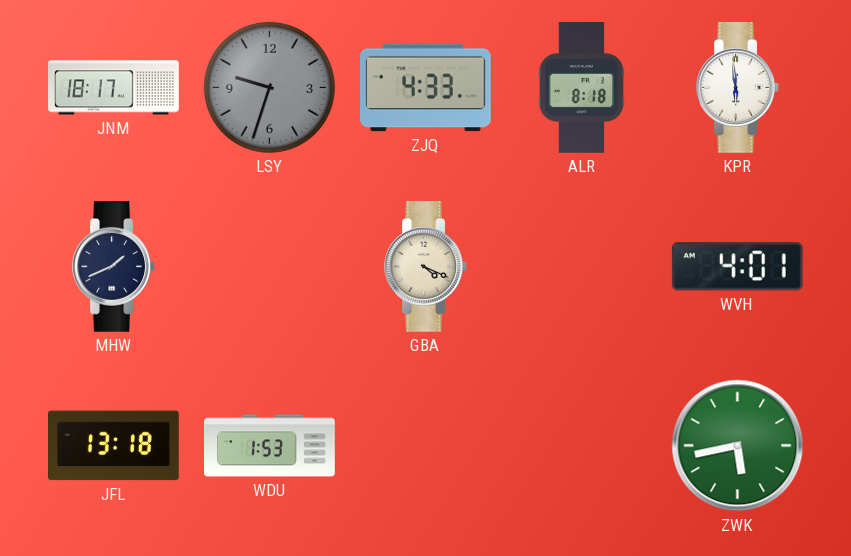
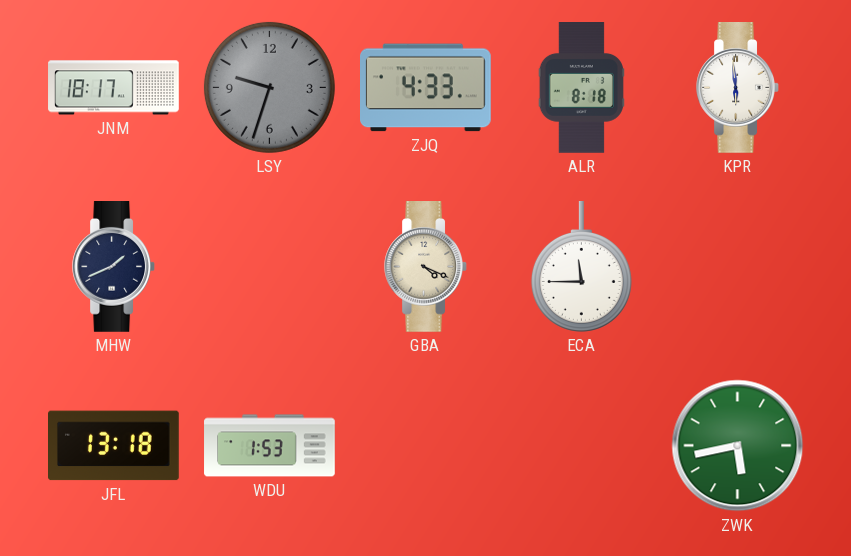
ECA: none -> 11:45
WVH: 4:01 -> none
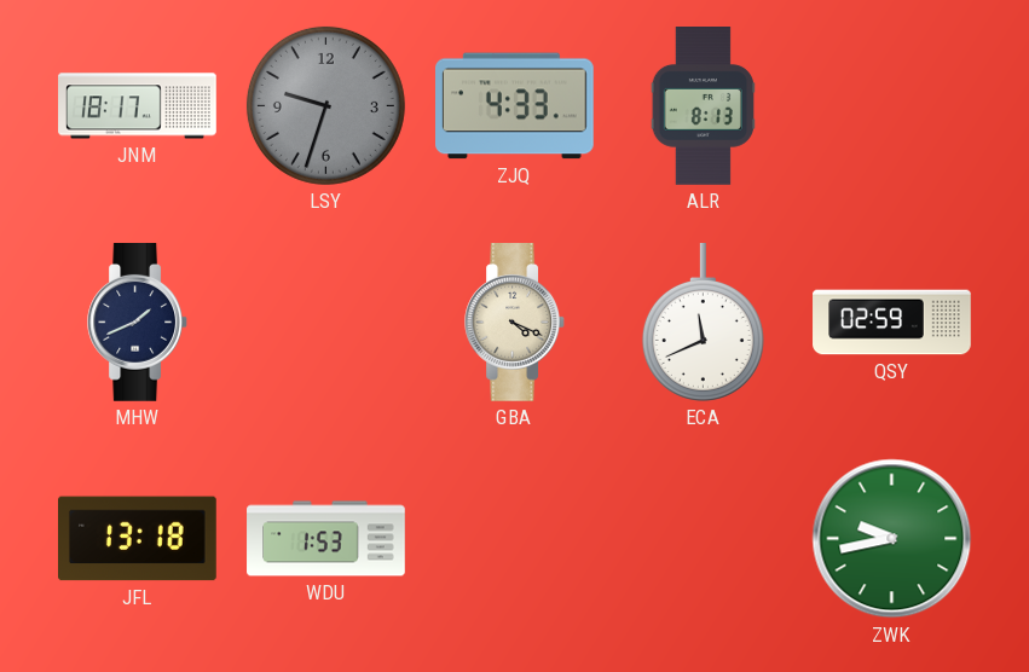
ALR: 8:18 -> 8:13
KPR: 5:59 -> none
ECA: 11:45 -> 11:41
QSY: none -> 02:59
ZWK: 5:43 -> 9:43
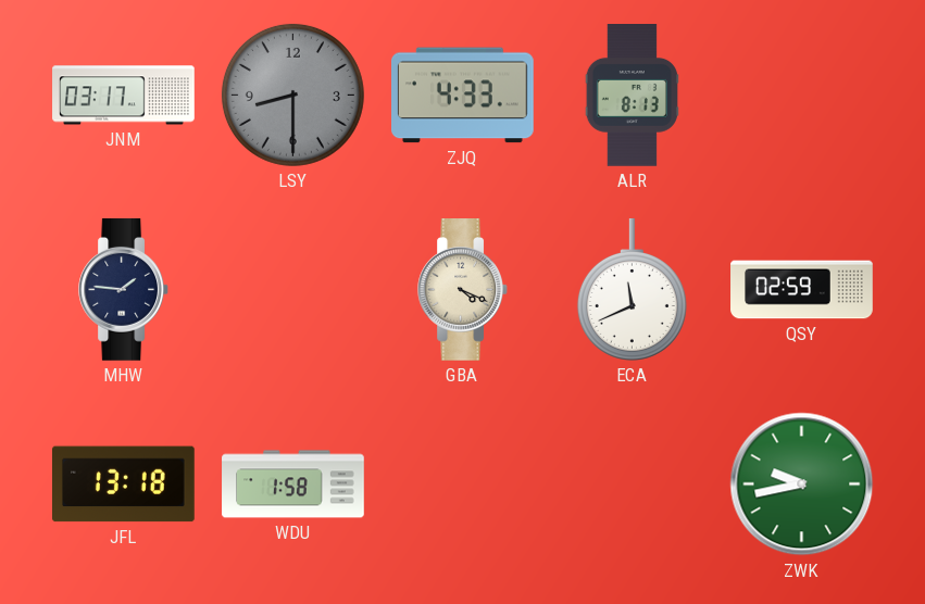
JNM: 18:17 -> 03:17
LSY: 9:33 -> 8:30
MHW: 1:41 -> 1:46
WDU: 1:53 -> 1:58
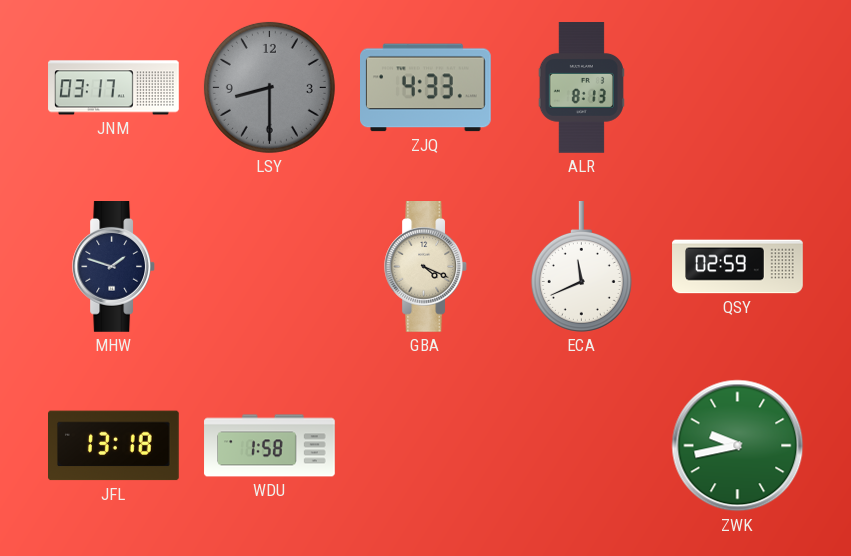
MHW: 1:46 -> 1:48
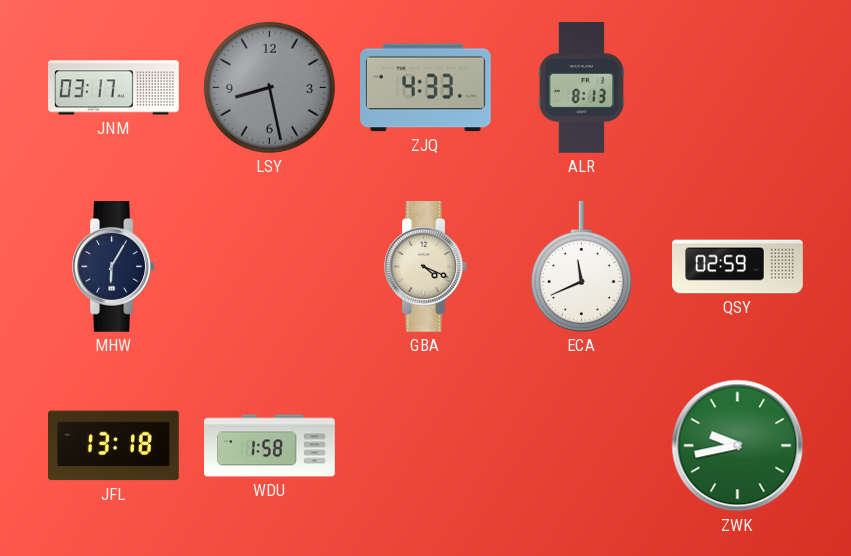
LSY: 8:30 -> 8:28
MHW: 1:48 -> 6:05
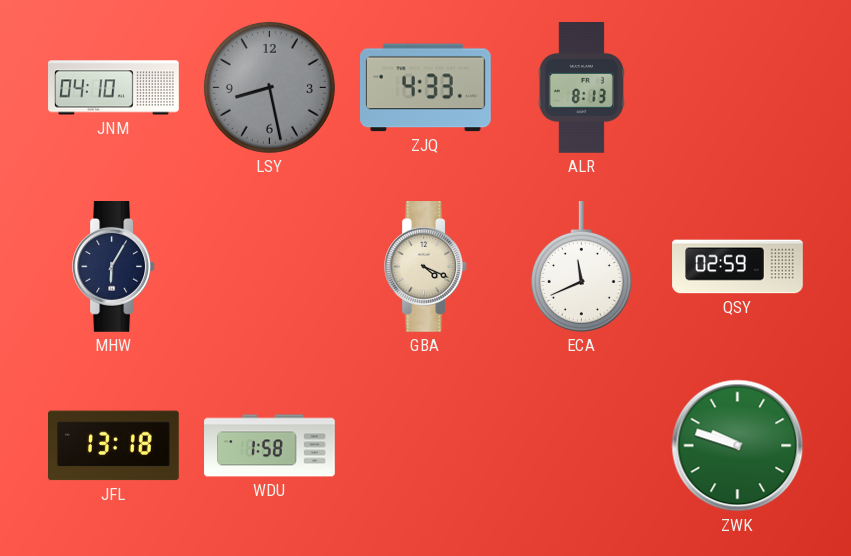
JNM: 03:17 -> 04:10
ZWK: 9:43 -> 9:48
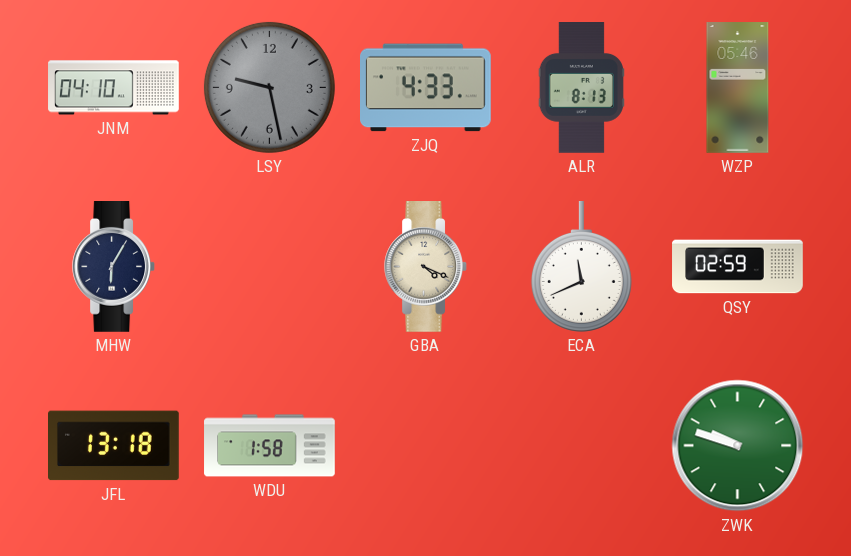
LSY: 8:28 -> 9:28
WZP: none -> 05:46
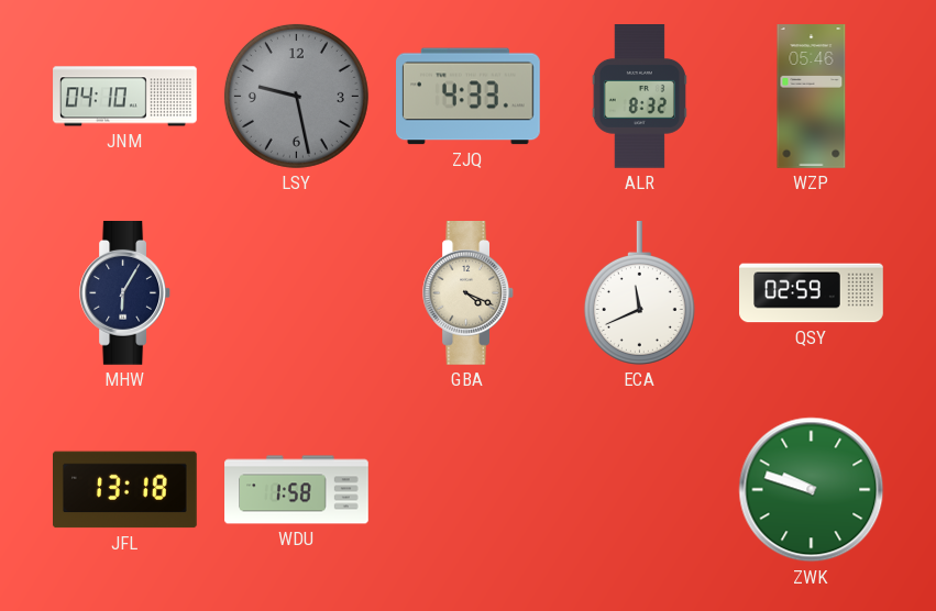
ALR: 8:13 -> 8:32
